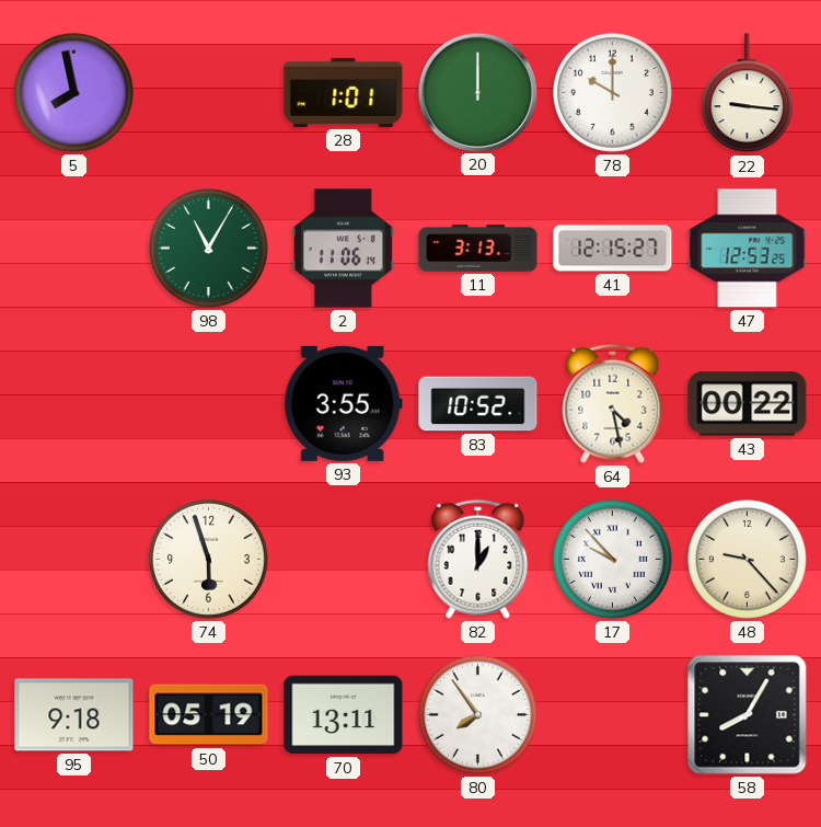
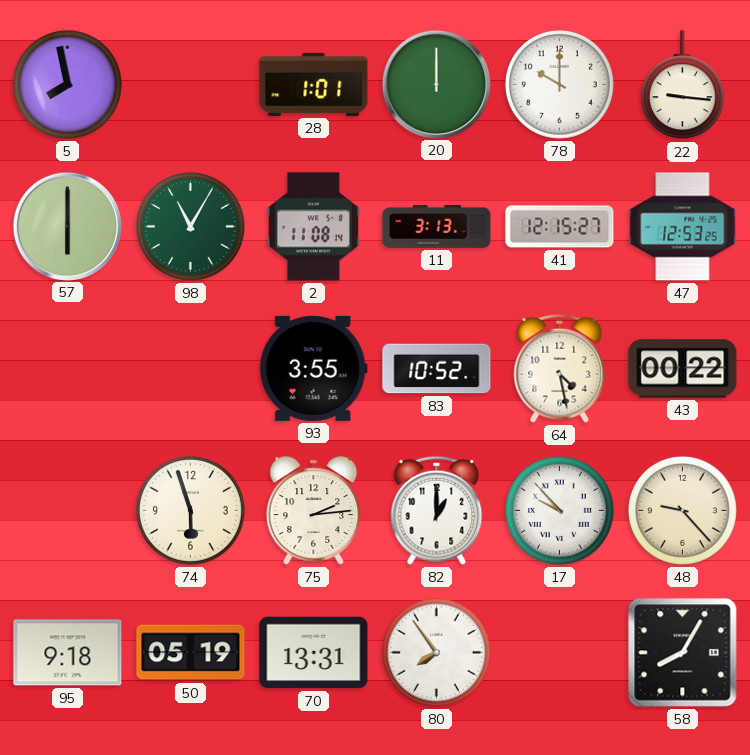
57: none -> 6:00
2: 11:06 -> 11:08
75: none -> 2:14
70: 13:11 -> 13:31
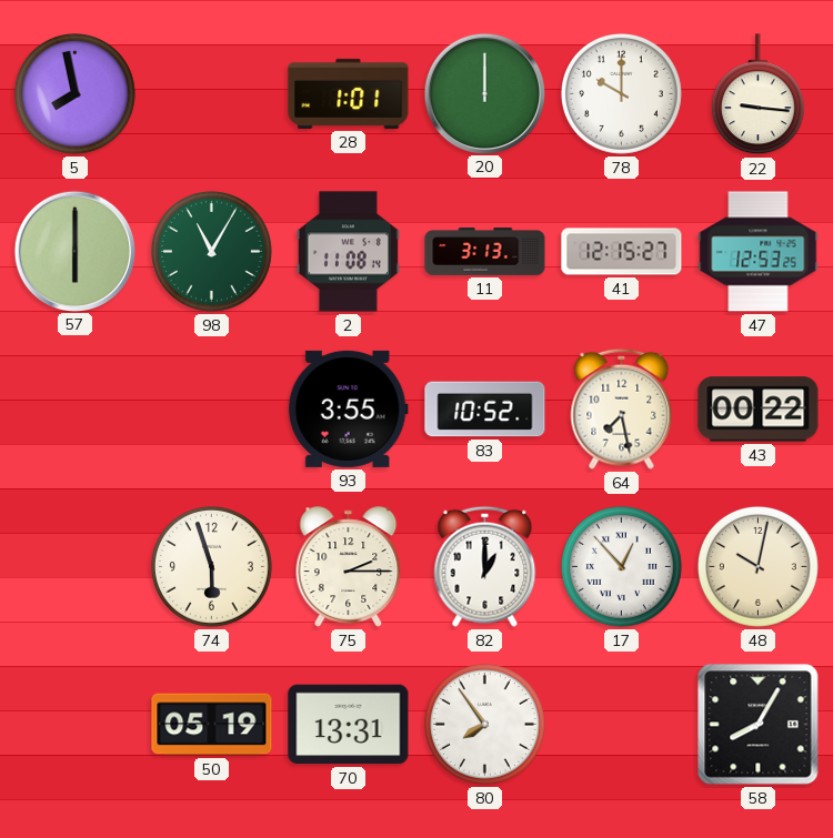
64: 4:28 -> 7:28
75: 2:14 -> 2:15
17: 9:53 -> 12:53
48: 9:23 -> 10:02
95: 9:18 -> none
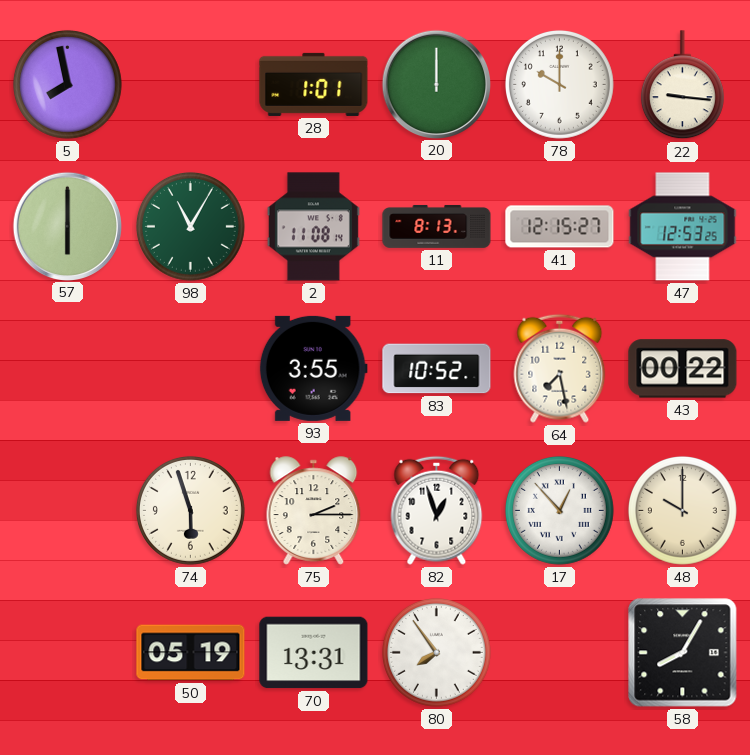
11: 3:13 -> 8:13
82: 1:00 -> 12:57
48: 10:02 -> 10:00
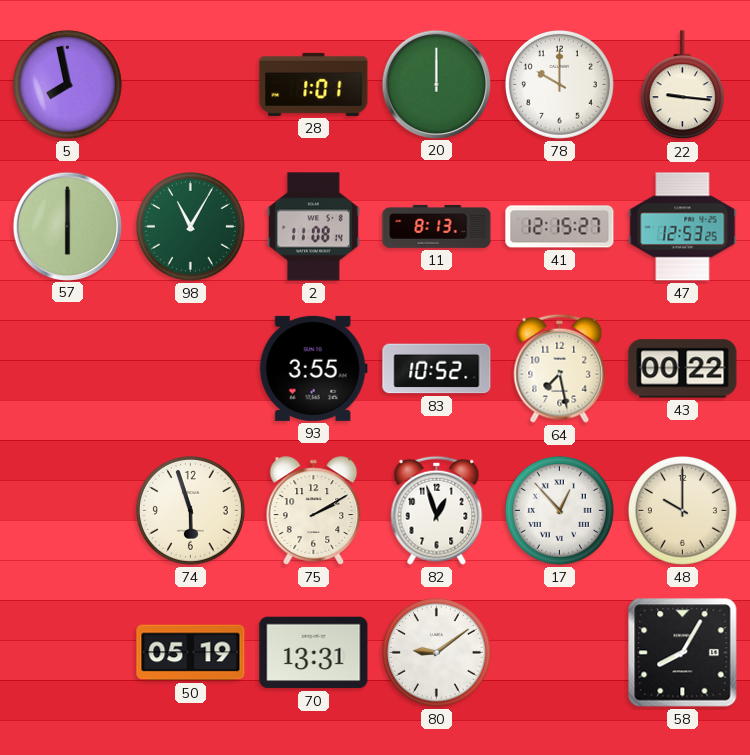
75: 2:15 -> 2:10
80: 7:54 -> 9:09
